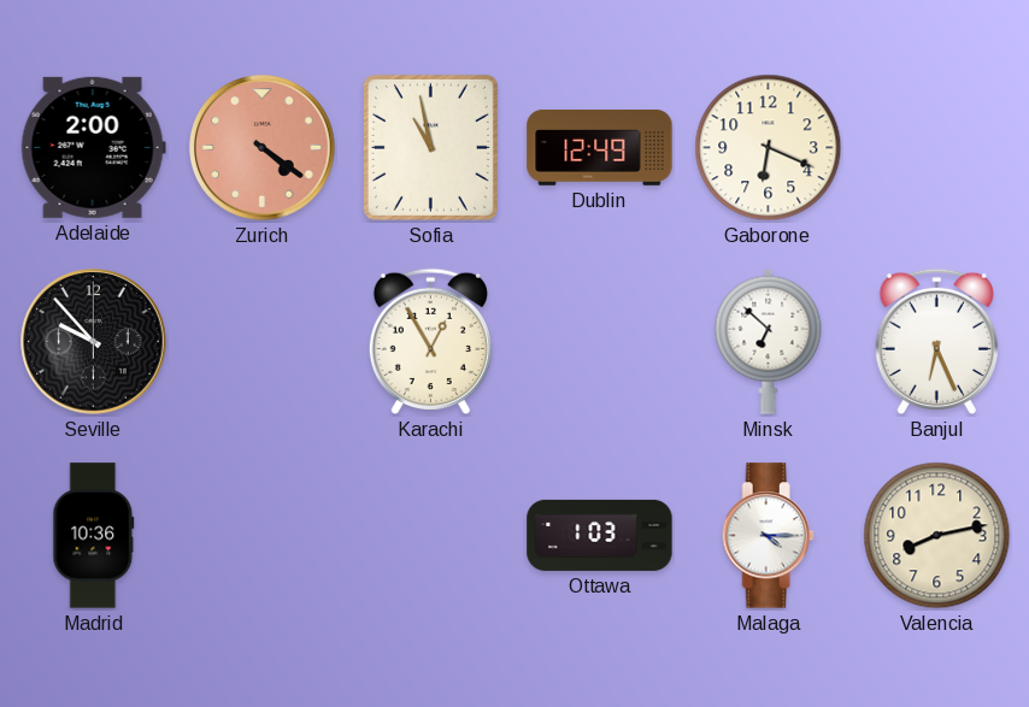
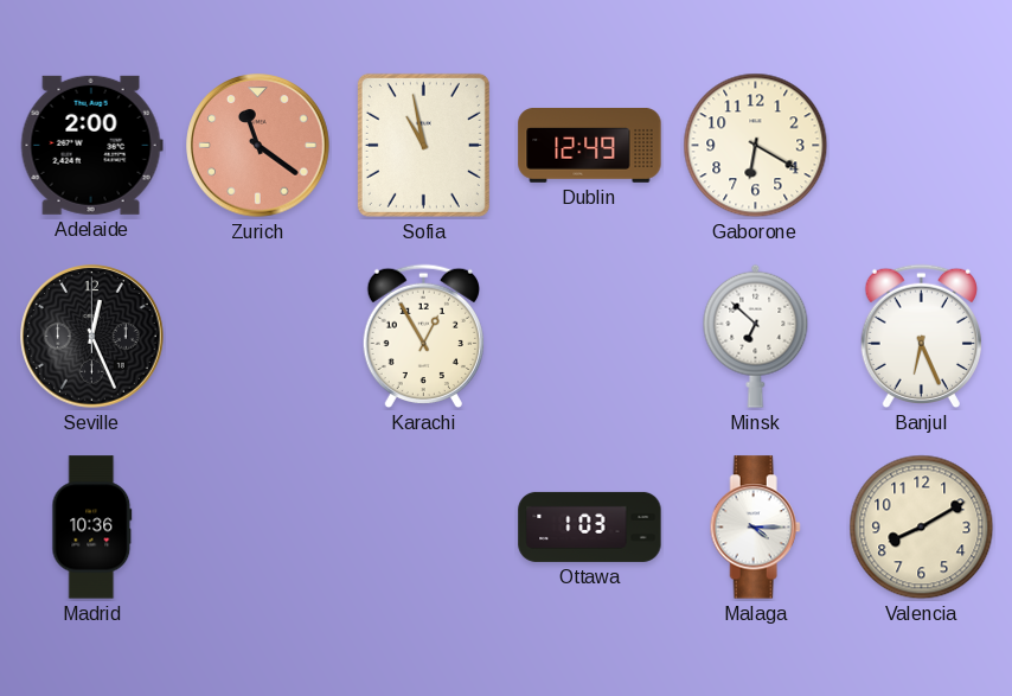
Zurich: 4:21 -> 11:21
Gaborone: 6:19 -> 6:20
Seville: 9:53 -> 12:26
Valencia: 8:13 -> 8:10
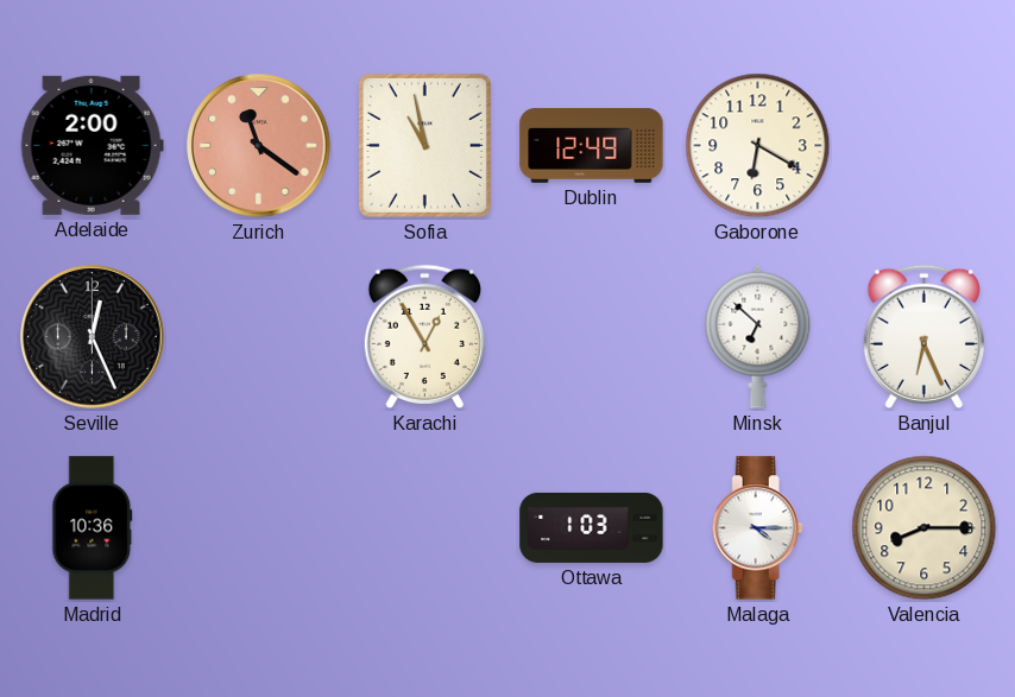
Valencia: 8:10 -> 8:15
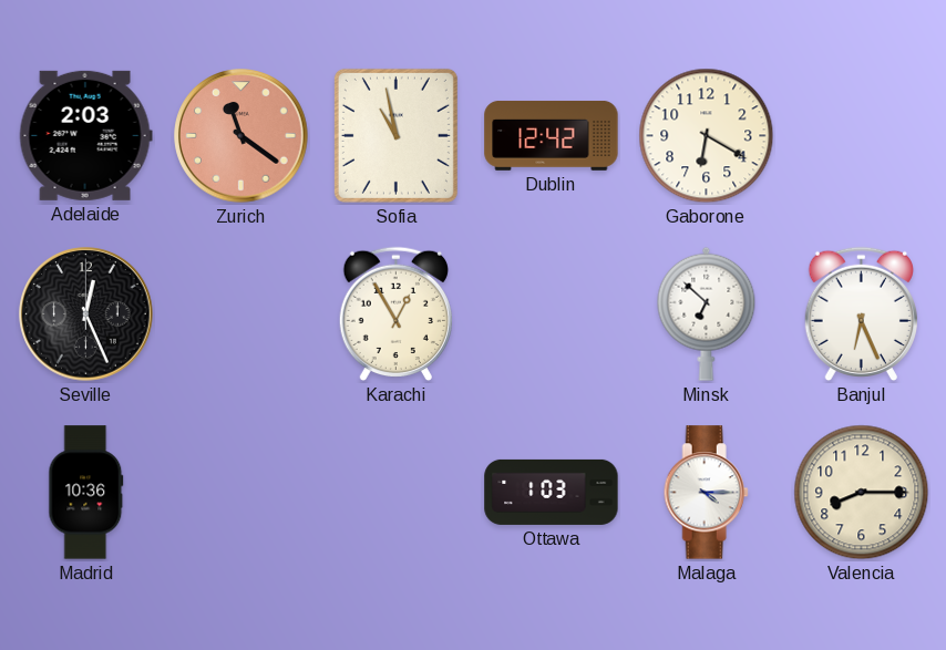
Adelaide: 2:00 -> 2:03
Dublin: 12:49 -> 12:42
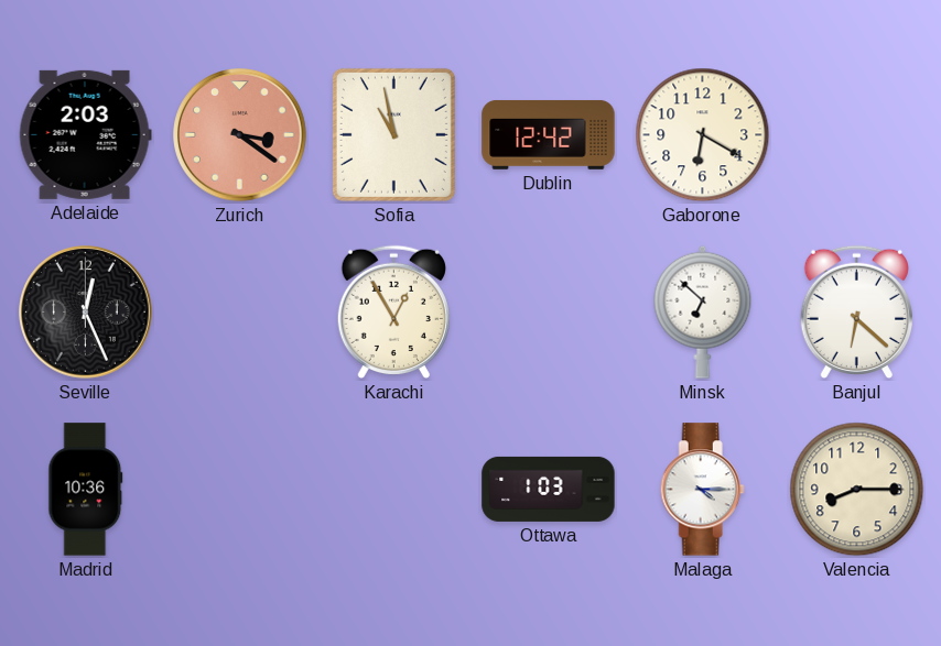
Zurich: 11:21 -> 3:21
Banjul: 6:26 -> 6:22
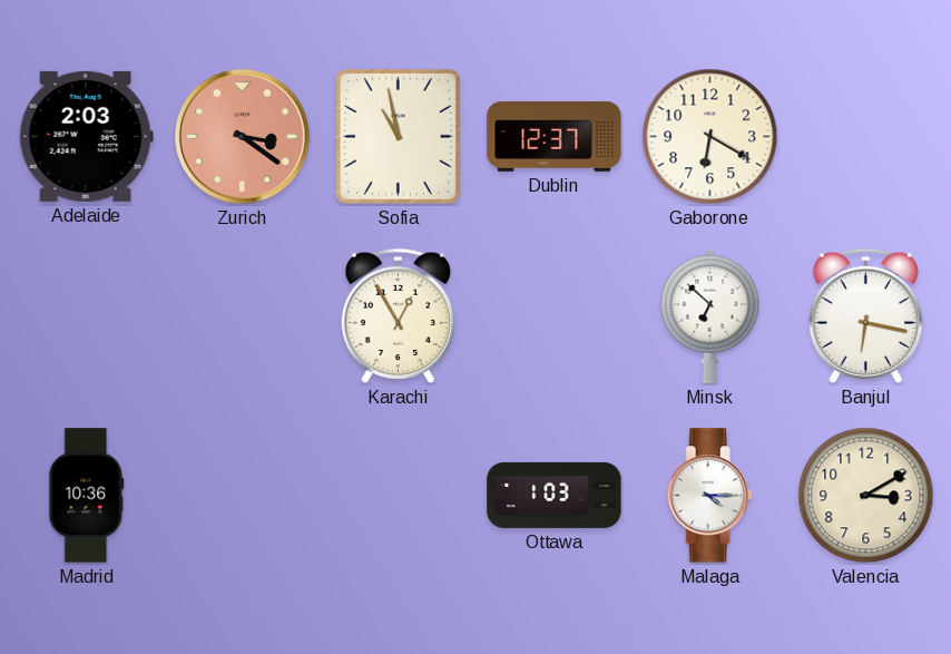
Dublin: 12:42 -> 12:37
Seville: 12:26 -> none
Banjul: 6:22 -> 6:17
Valencia: 8:15 -> 3:10
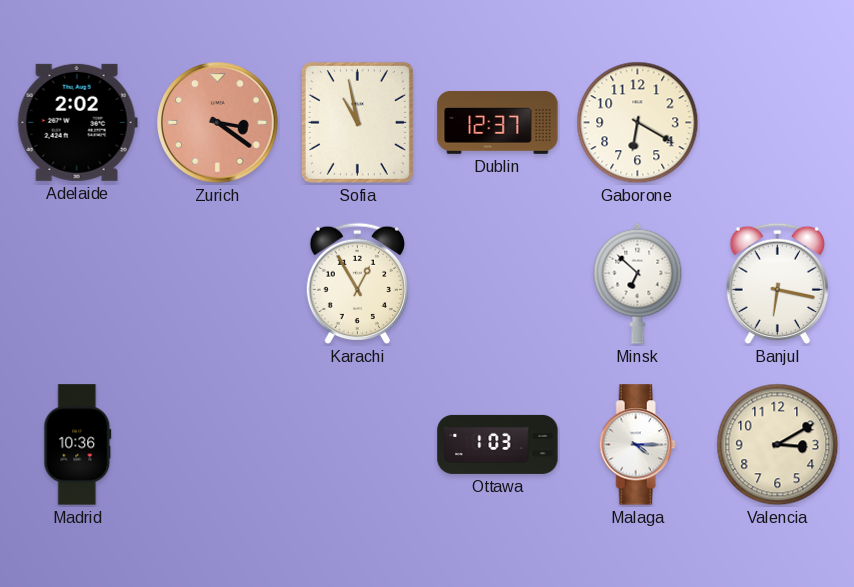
Adelaide: 2:03 -> 2:02
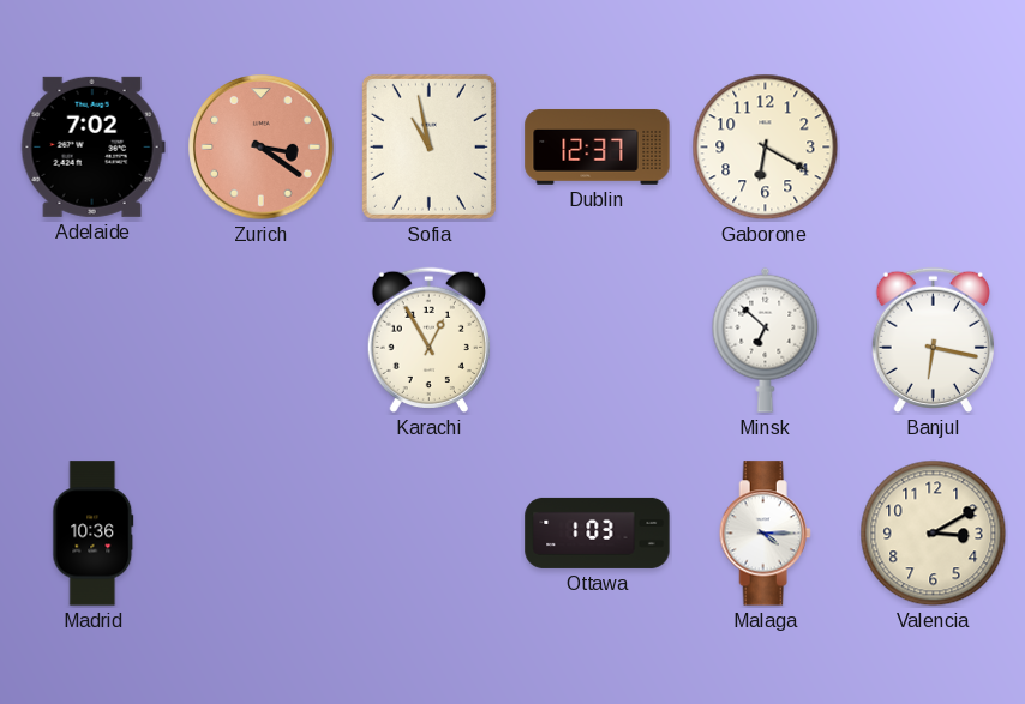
Adelaide: 2:02 -> 7:02
